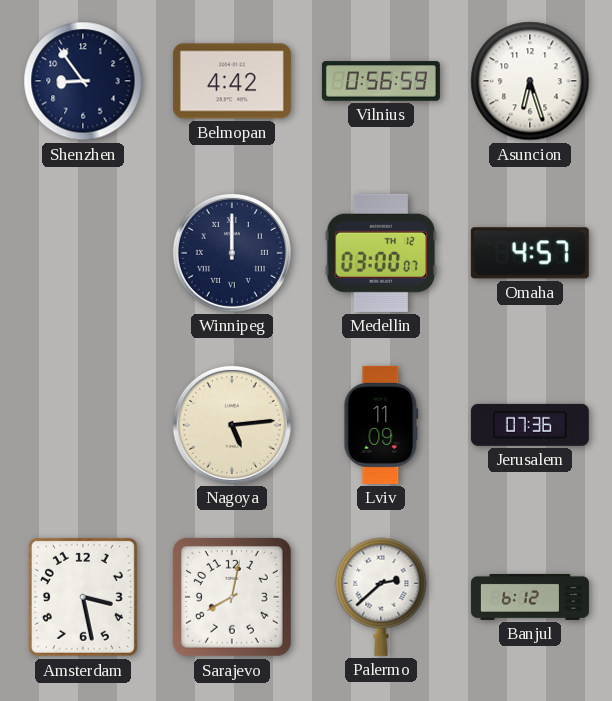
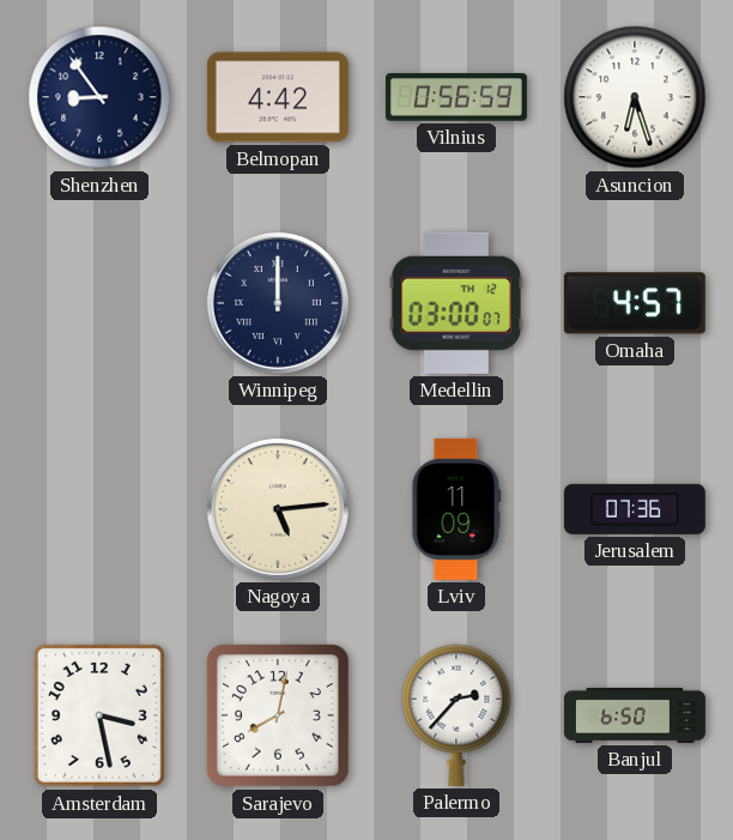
Palermo: 2:38 -> 2:37
Banjul: 6:12 -> 6:50
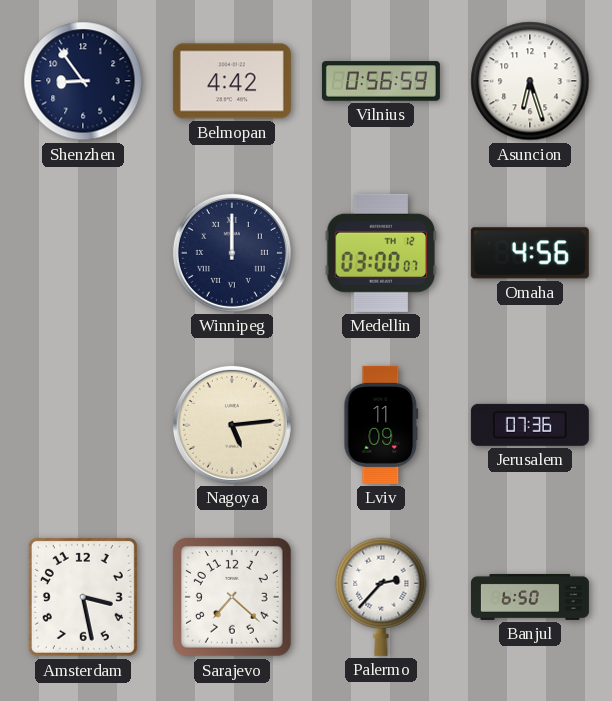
Omaha: 4:57 -> 4:56
Sarajevo: 8:02 -> 7:22
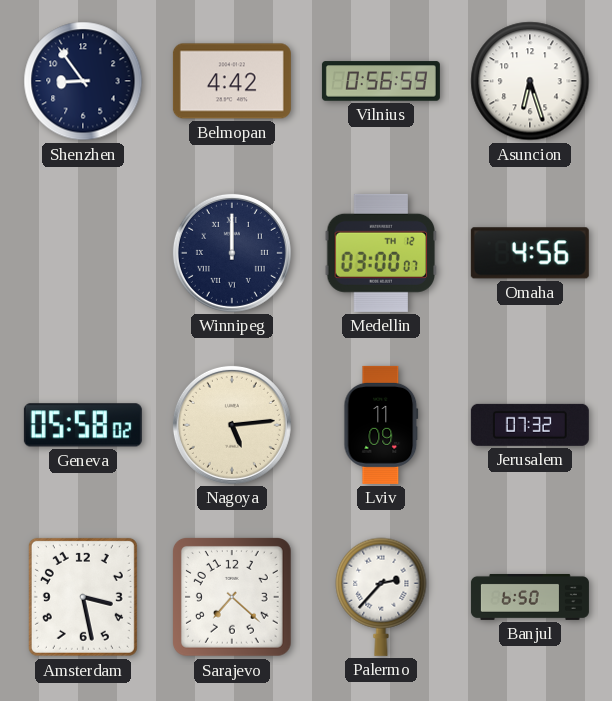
Geneva: none -> 05:58
Jerusalem: 07:36 -> 07:32
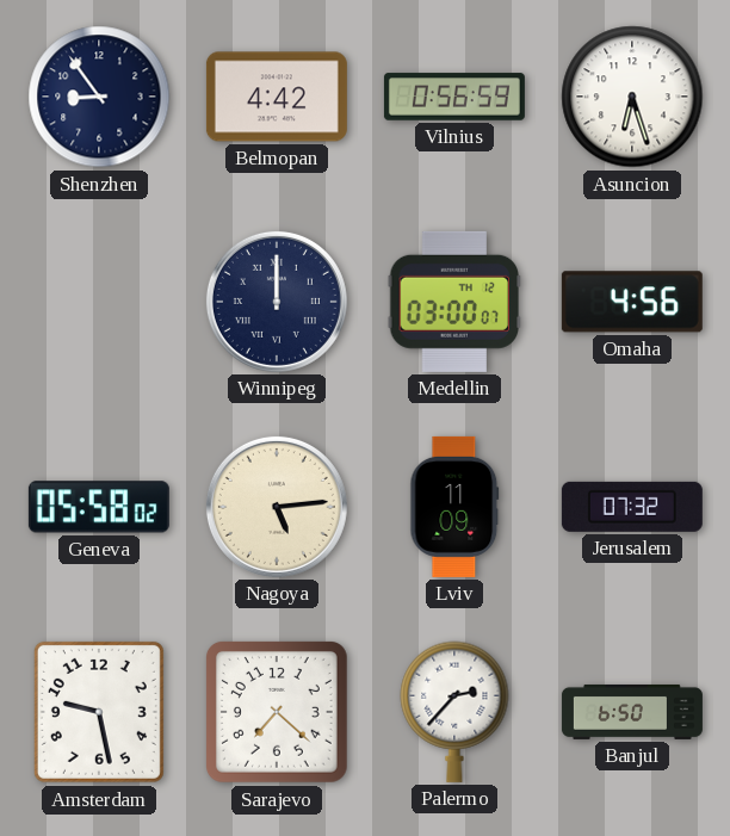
Amsterdam: 3:28 -> 9:28
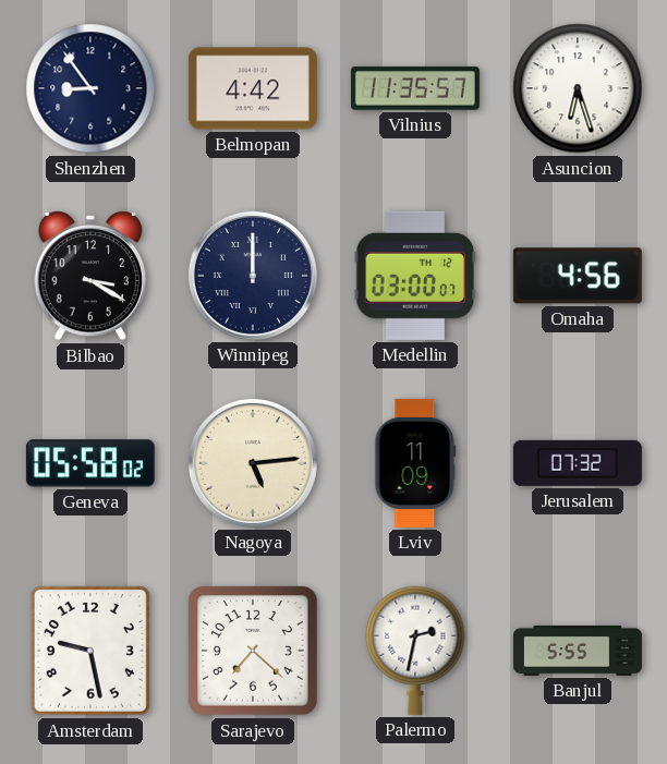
Vilnius: 0:56 -> 11:35
Bilbao: none -> 3:20
Palermo: 2:37 -> 2:32
Banjul: 6:50 -> 5:55
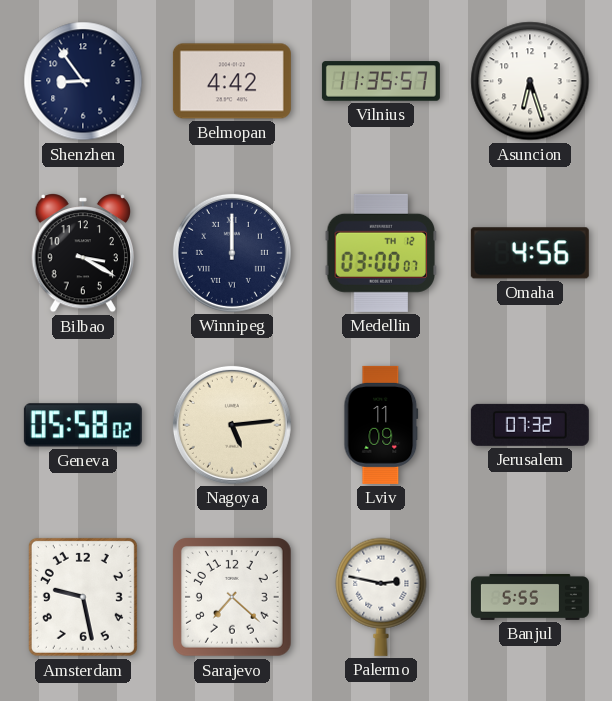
Palermo: 2:32 -> 2:47
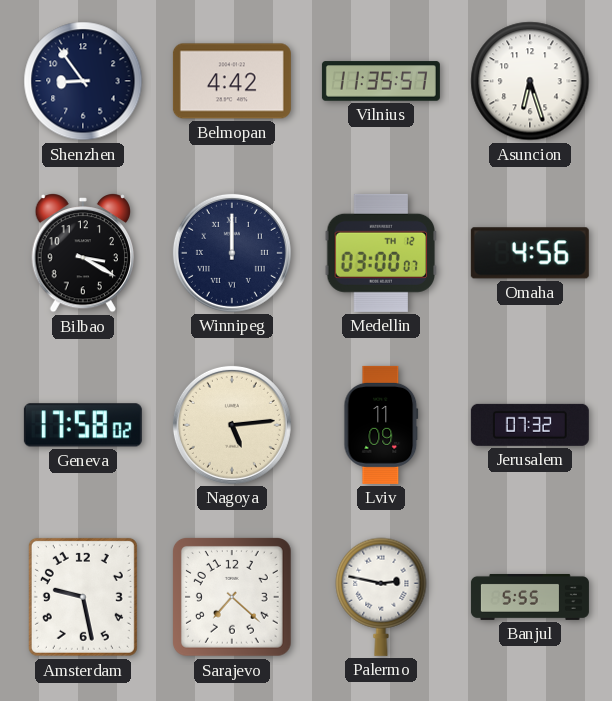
Geneva: 05:58 -> 17:58
